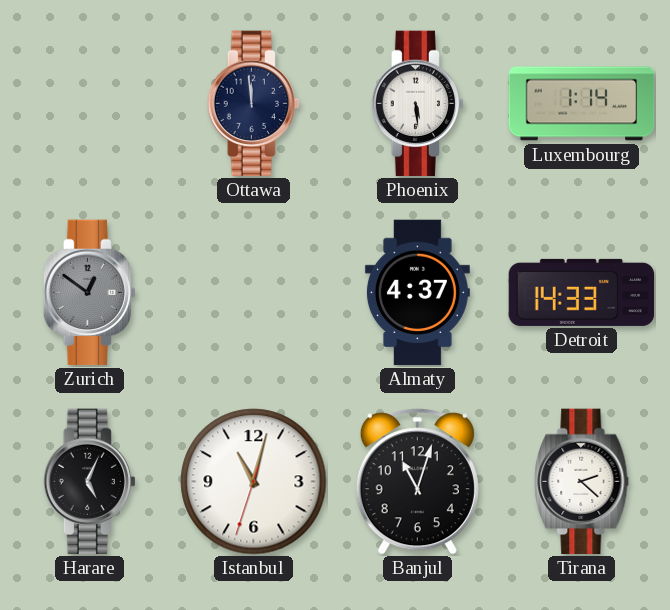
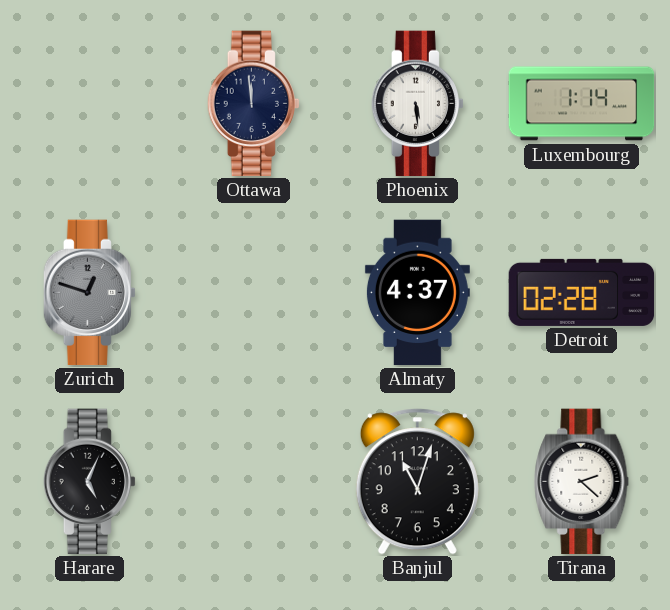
Zurich: 12:51 -> 12:48
Detroit: 14:33 -> 02:28
Istanbul: 11:02 -> none
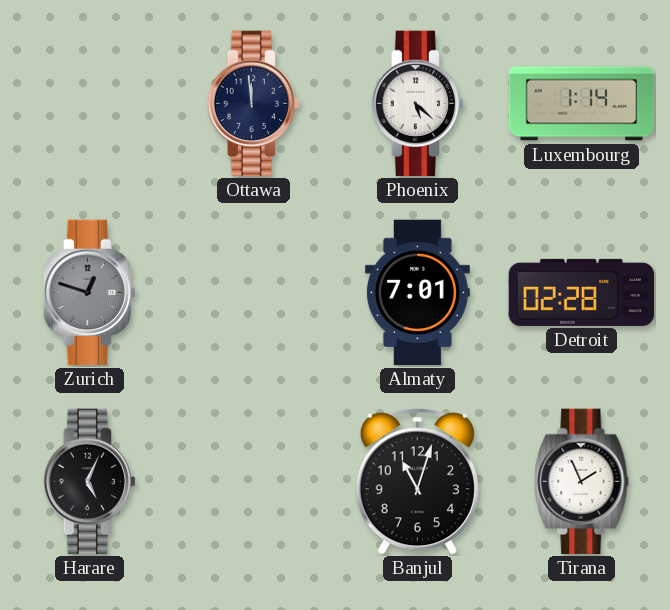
Phoenix: 5:29 -> 5:22
Almaty: 4:37 -> 7:01
Tirana: 2:22 -> 1:56
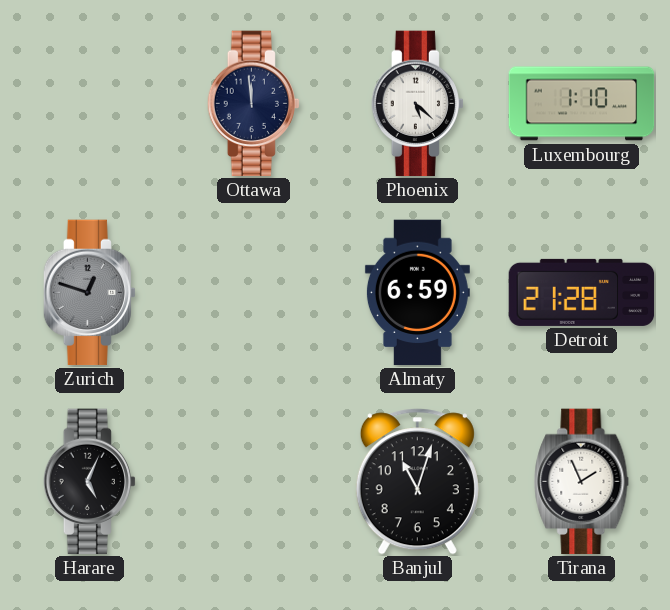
Luxembourg: 1:14 -> 1:10
Almaty: 7:01 -> 6:59
Detroit: 02:28 -> 21:28
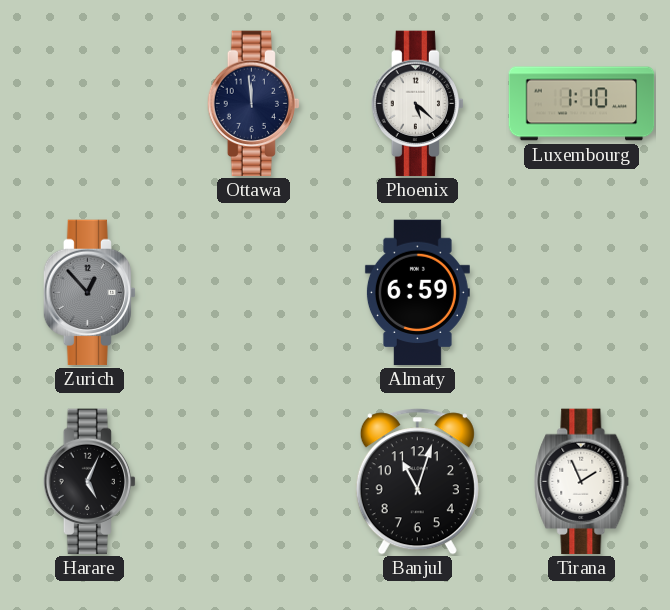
Zurich: 12:48 -> 12:53
Detroit: 21:28 -> none
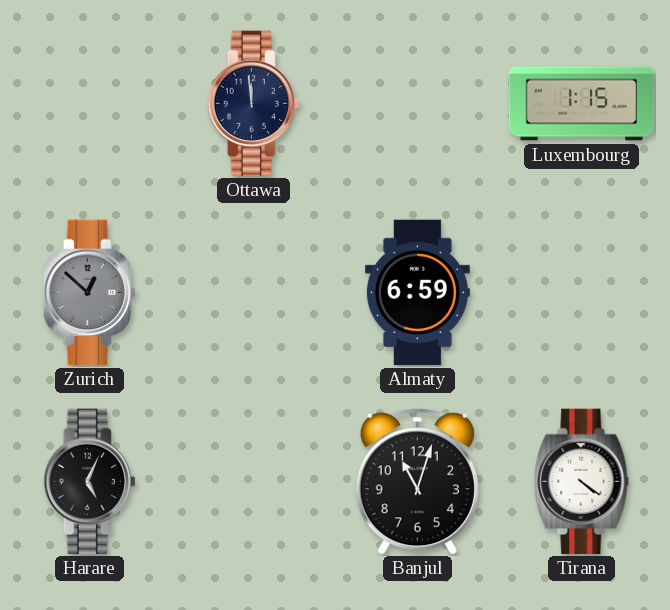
Phoenix: 5:22 -> none
Luxembourg: 1:10 -> 1:15
Zurich: 12:53 -> 12:52
Tirana: 1:56 -> 4:21
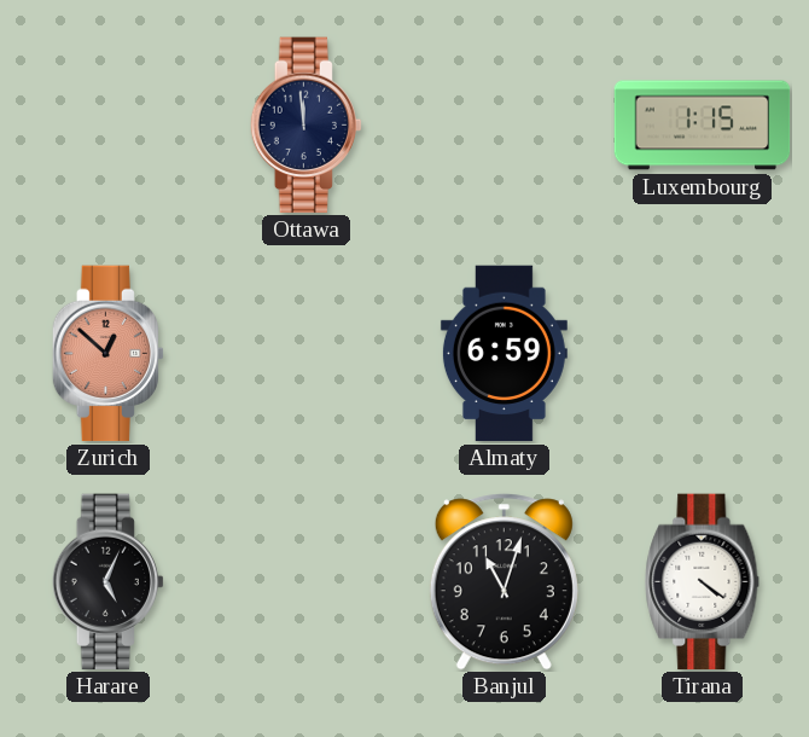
Zurich dial: grey -> salmon
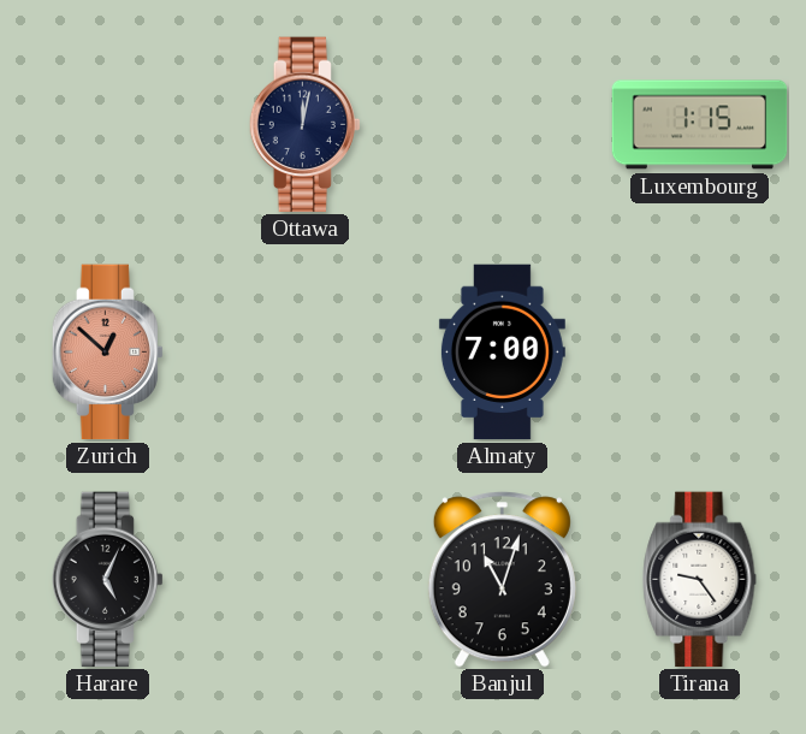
Ottawa: 11:59 -> 12:02
Almaty: 6:59 -> 7:00
Tirana: 4:21 -> 9:24
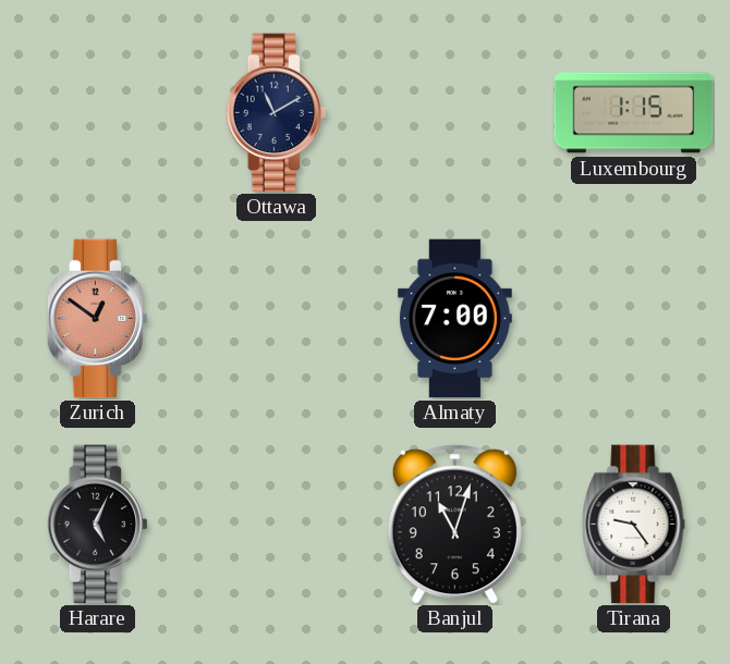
Ottawa: 12:02 -> 11:10
Zurich: 12:52 -> 12:51
